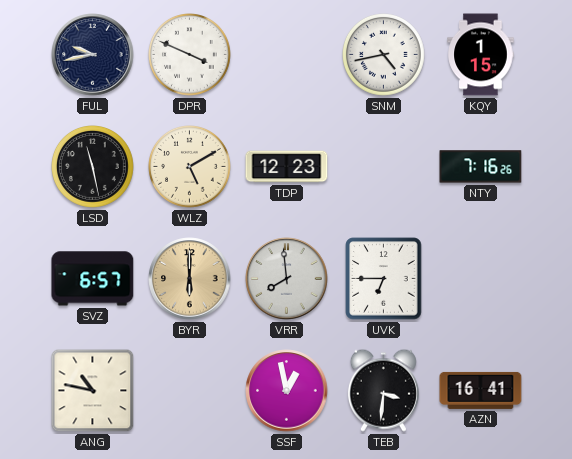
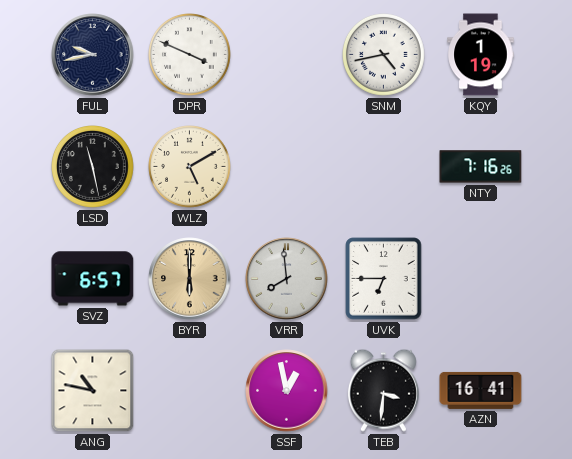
KQY: 1:15 -> 1:19
TDP: 12:23 -> none
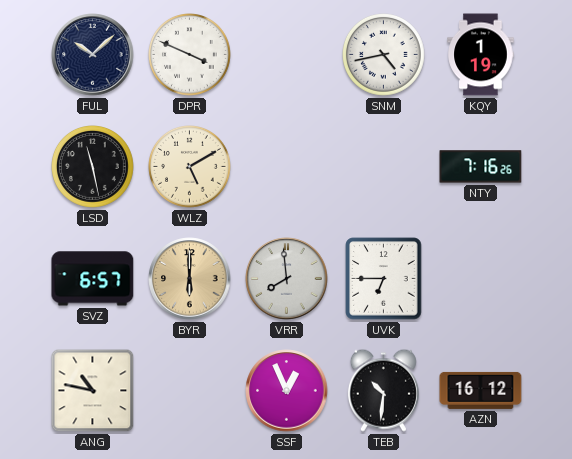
FUL: 9:43 -> 10:08
SSF: 12:58 -> 12:56
TEB: 3:31 -> 10:31
AZN: 16:41 -> 16:12
